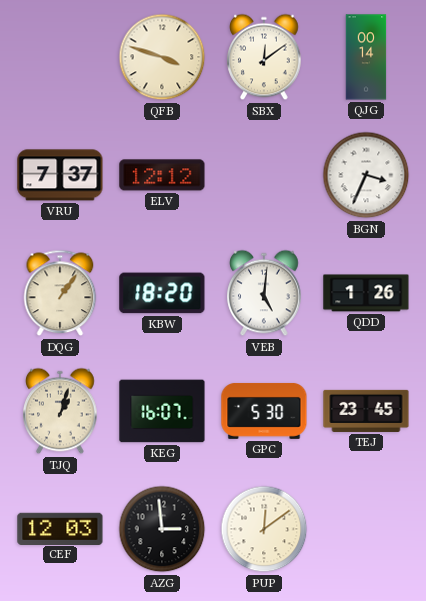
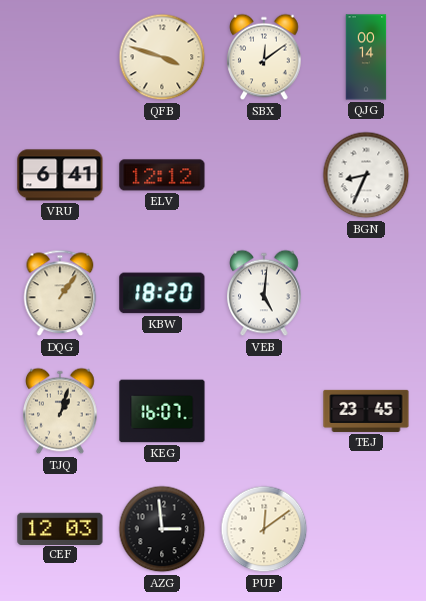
VRU: 7:37 -> 6:41
BGN: 3:34 -> 8:34
QDD: 1:26 -> none
GPC: 5:30 -> none
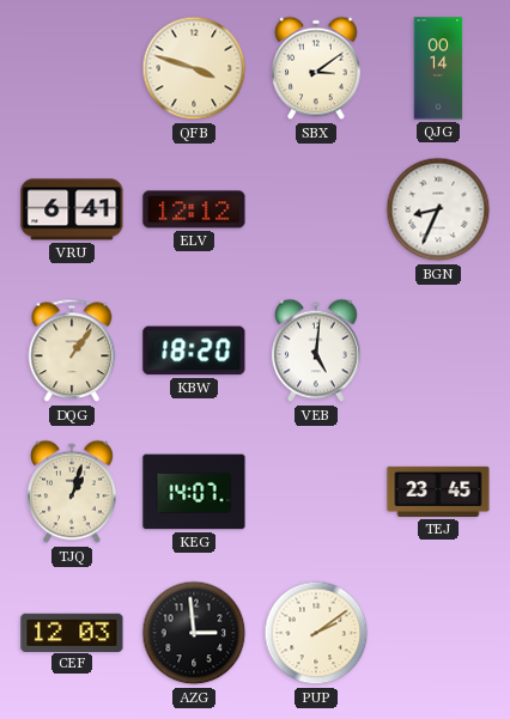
SBX: 12:09 -> 3:09
KEG: 16:07 -> 14:07
PUP: 12:09 -> 2:09
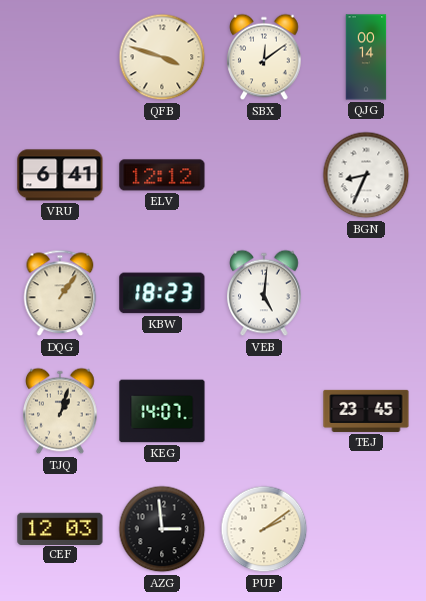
SBX: 3:09 -> 12:09
KBW: 18:20 -> 18:23
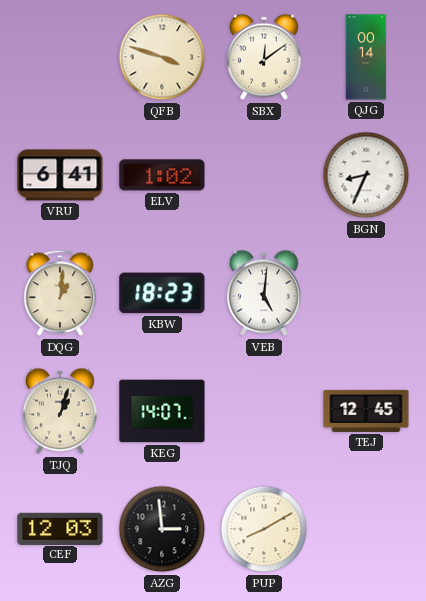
ELV: 12:12 -> 1:02
DQG: 1:06 -> 1:01
TEJ: 23:45 -> 12:45
PUP: 2:09 -> 8:10
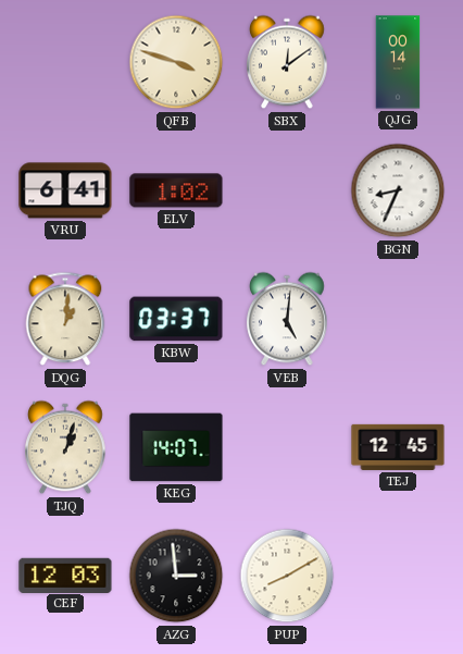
KBW: 18:23 -> 03:37
